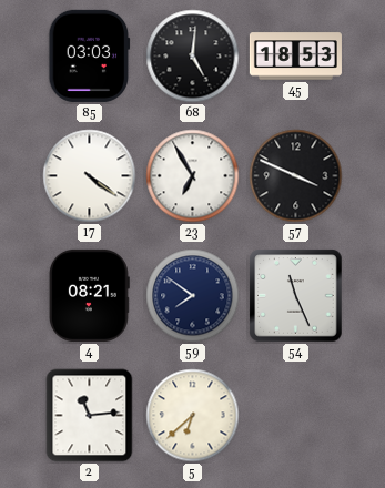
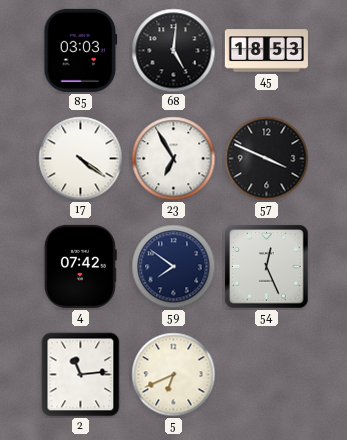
4: 08:21 -> 07:42
54: 11:26 -> 12:26
5: 6:38 -> 6:41
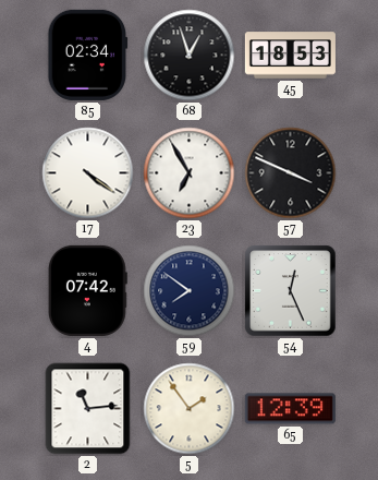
85: 03:03 -> 02:34
68: 5:01 -> 12:57
5: 6:41 -> 1:54
65: none -> 12:39
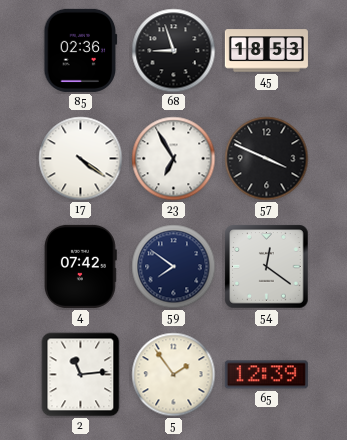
85: 02:34 -> 02:36
68: 12:57 -> 8:57
54: 12:26 -> 12:21
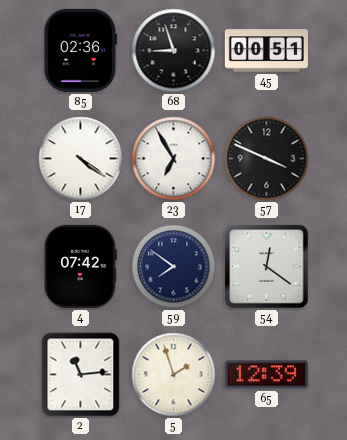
45: 18:53 -> 00:51
5: 1:54 -> 1:57
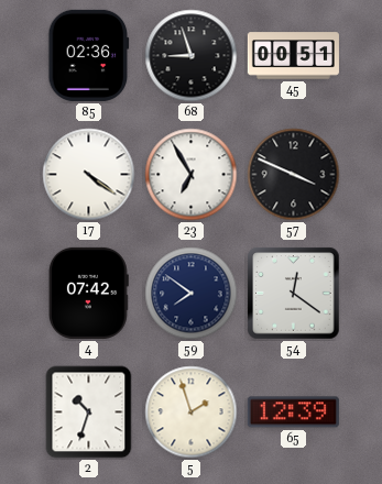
2: 11:14 -> 10:33
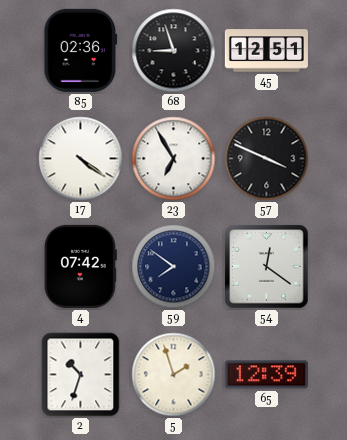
45: 00:51 -> 12:51
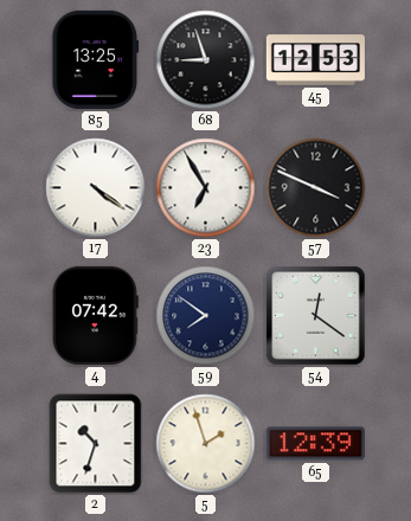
85: 02:36 -> 13:25
45: 12:51 -> 12:53
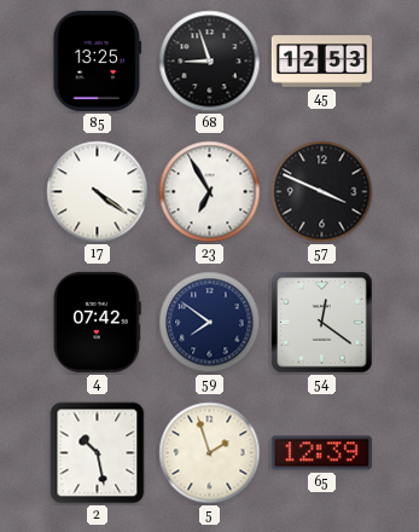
2: 10:33 -> 10:28
